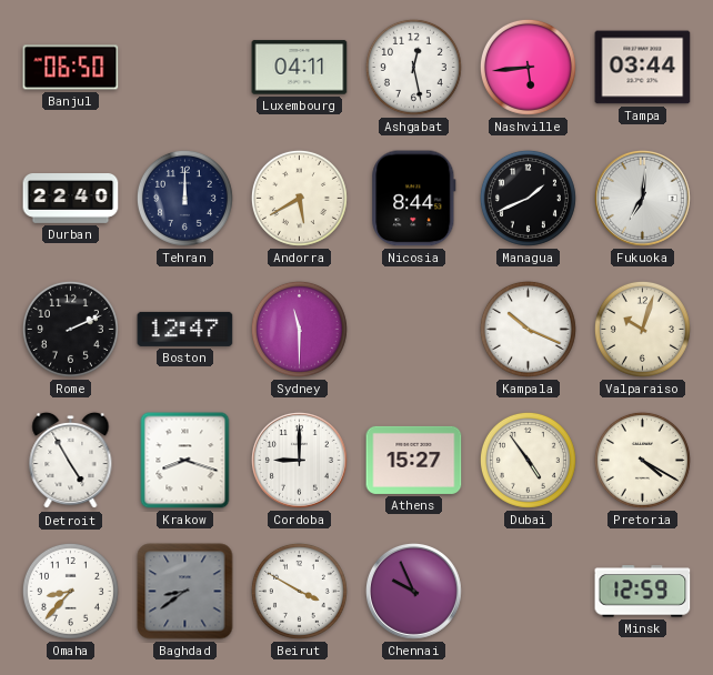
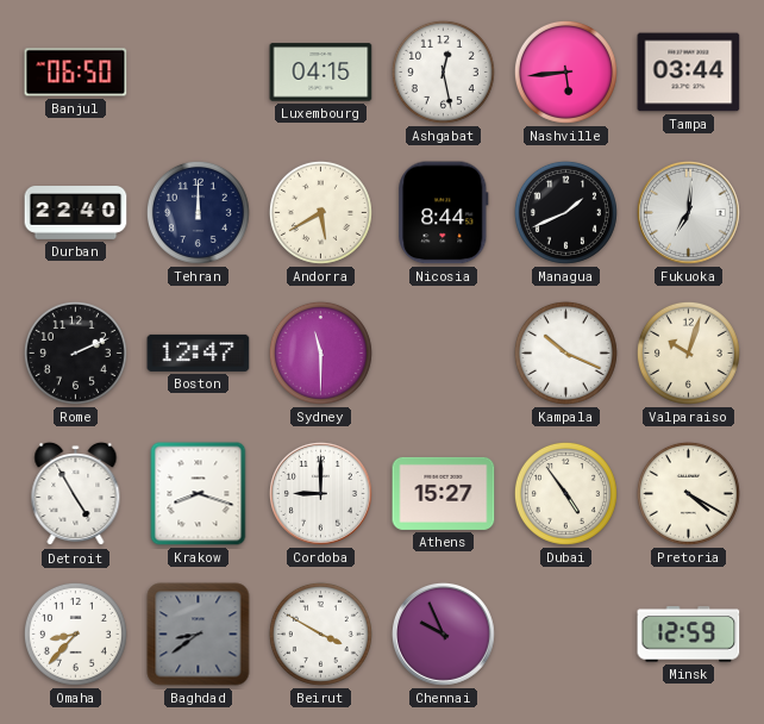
Luxembourg: 04:11 -> 04:15
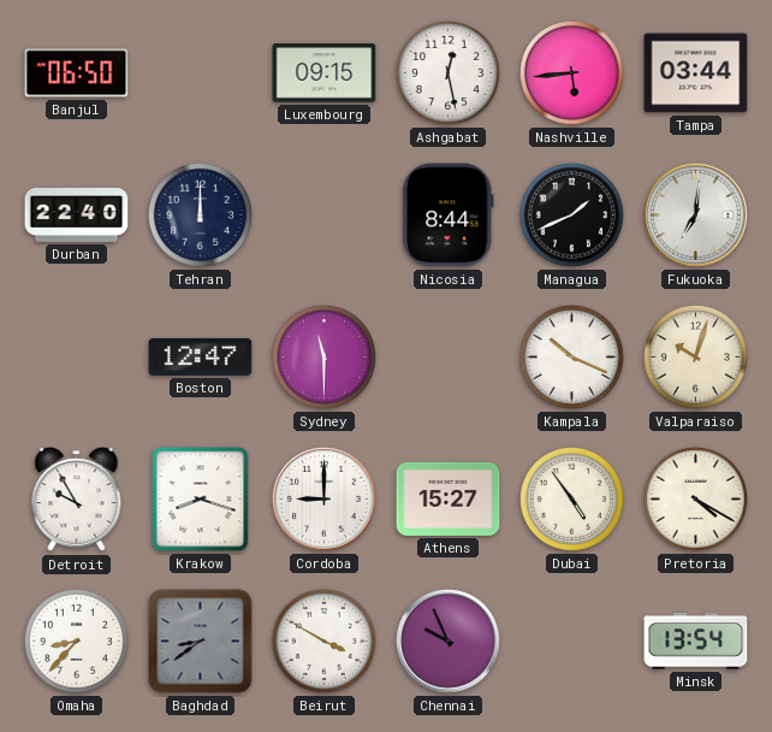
Luxembourg: 04:15 -> 09:15
Andorra: 5:40 -> none
Rome: 2:11 -> none
Detroit: 4:55 -> 9:55
Minsk: 12:59 -> 13:54
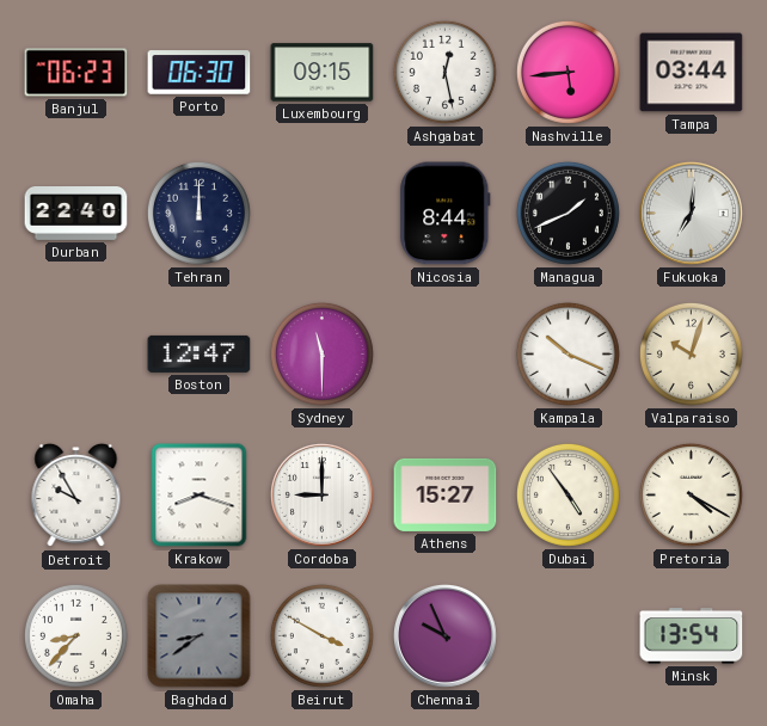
Banjul: 06:50 -> 06:23
Porto: none -> 06:30
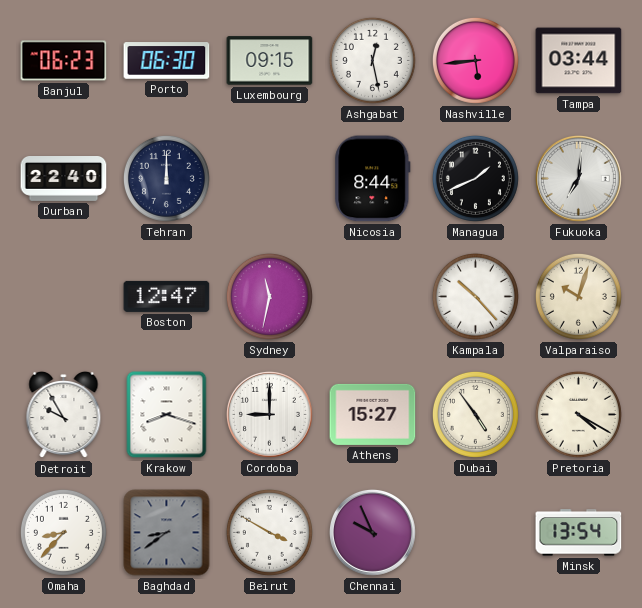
Sydney: 11:30 -> 11:32
Kampala: 10:19 -> 10:23
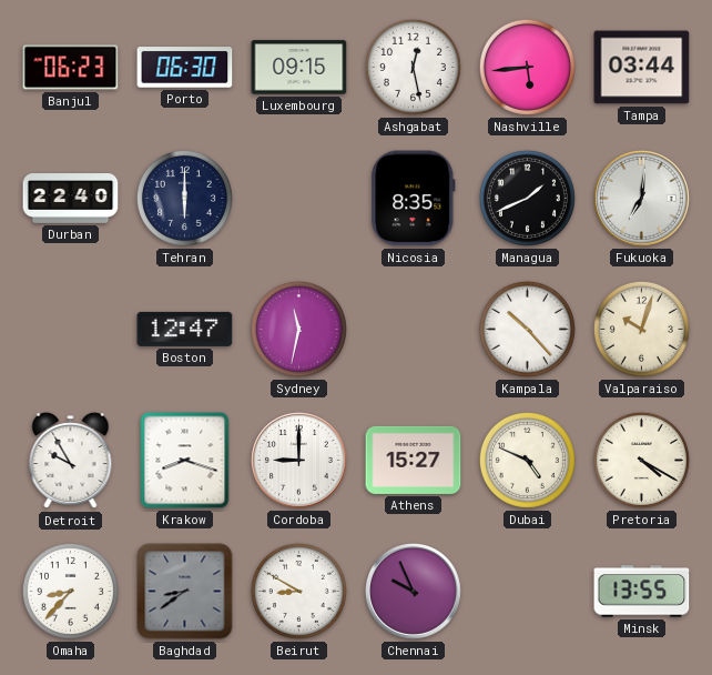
Tehran: 12:00 -> 6:00
Nicosia: 8:44 -> 8:35
Dubai: 4:54 -> 4:49
Beirut: 3:50 -> 8:50
Minsk: 13:54 -> 13:55
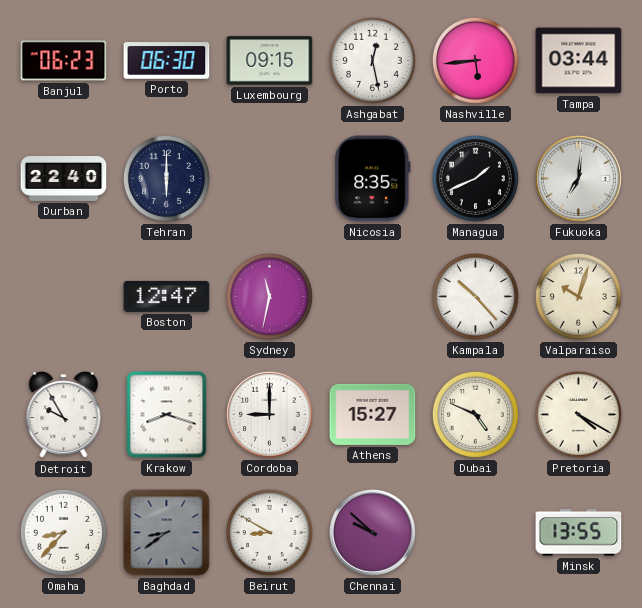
Chennai: 9:56 -> 9:52
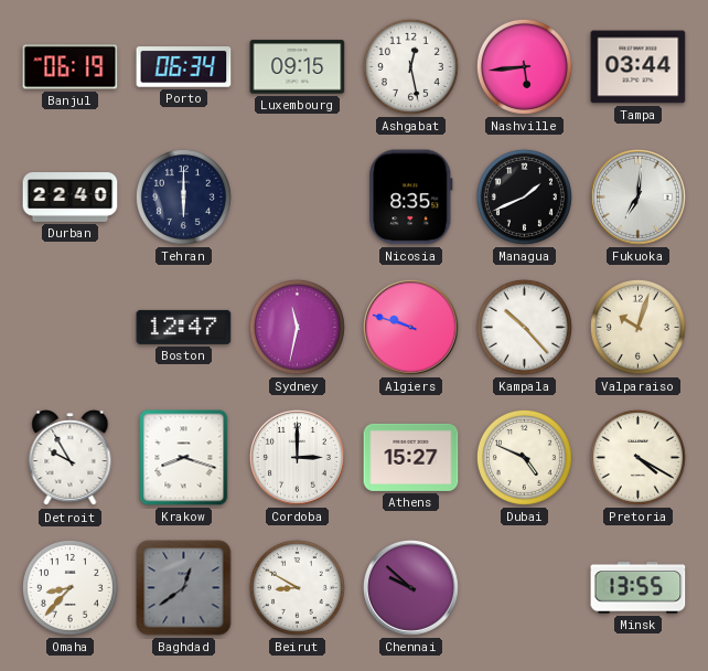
Banjul: 06:23 -> 06:19
Porto: 06:30 -> 06:34
Algiers: none -> 9:48
Cordoba: 9:00 -> 3:00
Baghdad: 8:39 -> 12:39
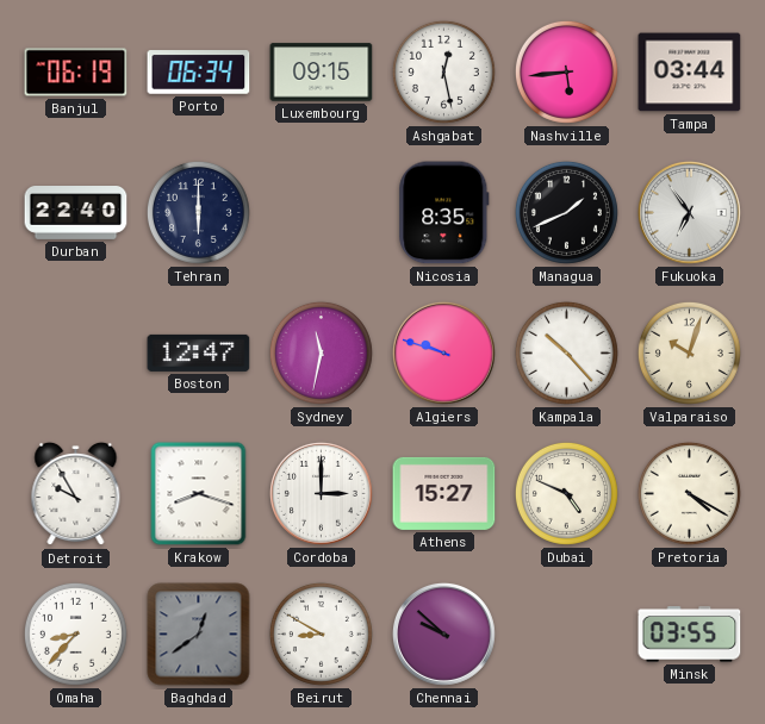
Fukuoka: 7:01 -> 6:54
Minsk: 13:55 -> 03:55
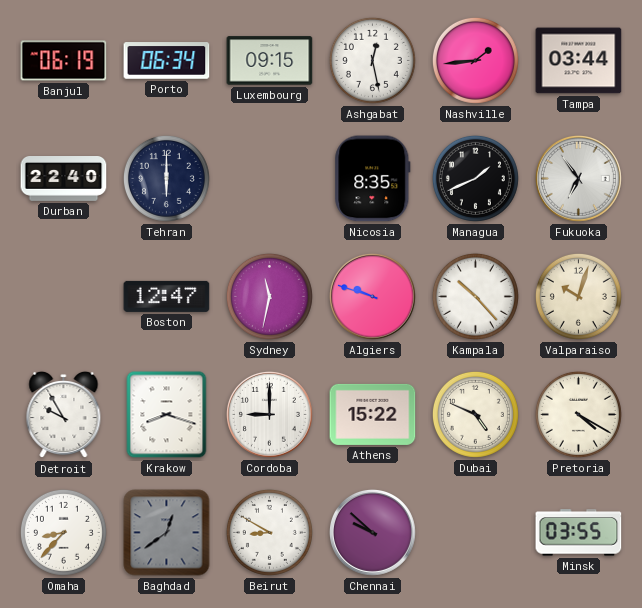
Nashville: 5:44 -> 1:44
Cordoba: 3:00 -> 9:00
Athens: 15:27 -> 15:22
